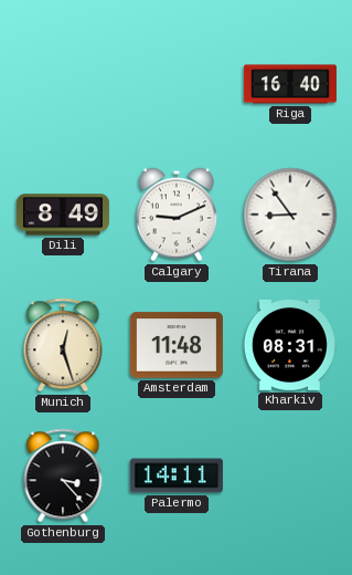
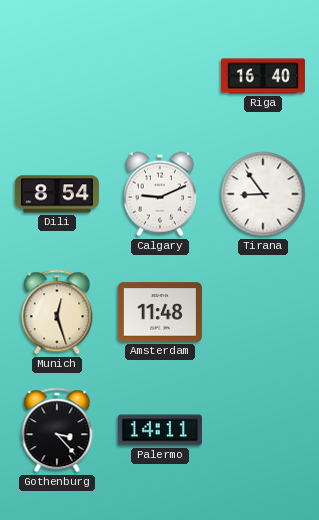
Dili: 8:49 -> 8:54
Kharkiv: 08:31 -> none
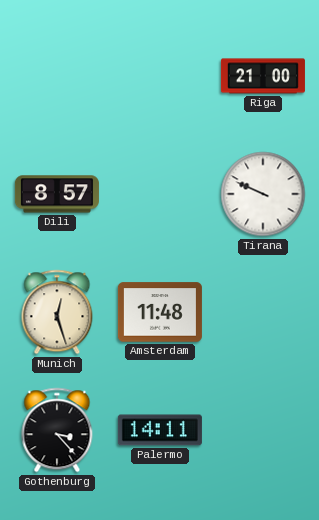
Riga: 16:40 -> 21:00
Dili: 8:54 -> 8:57
Calgary: 9:11 -> none
Tirana: 8:54 -> 9:49
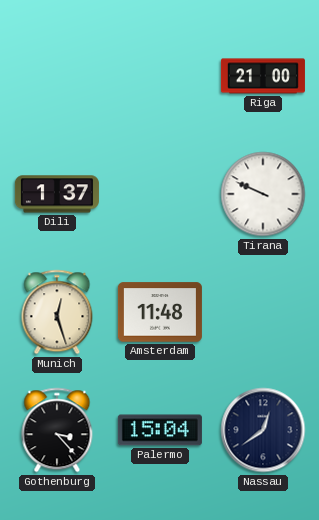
Dili: 8:57 -> 1:37
Palermo: 14:11 -> 15:04
Nassau: none -> 12:39
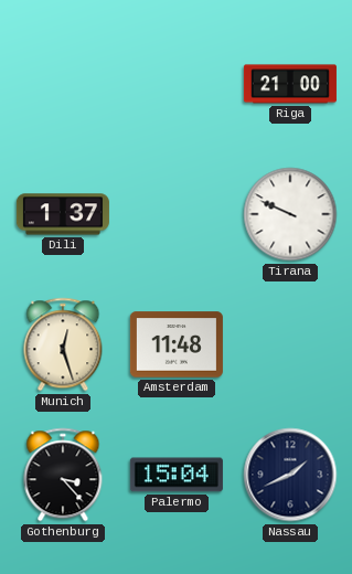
Nassau: 12:39 -> 1:41
